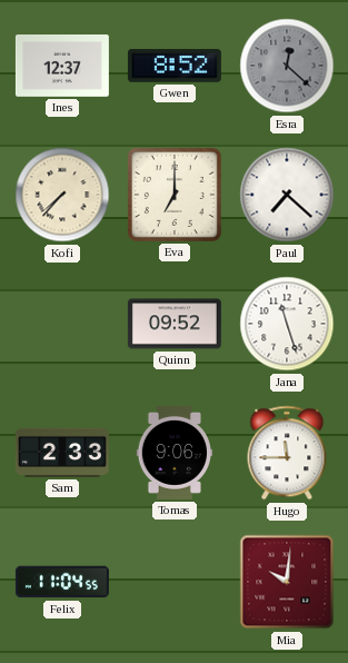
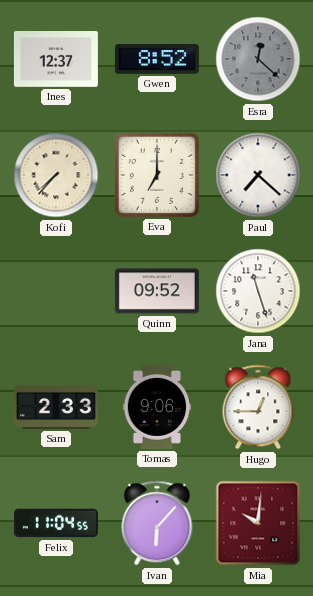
Hugo: 11:45 -> 12:45
Ivan: none -> 6:07
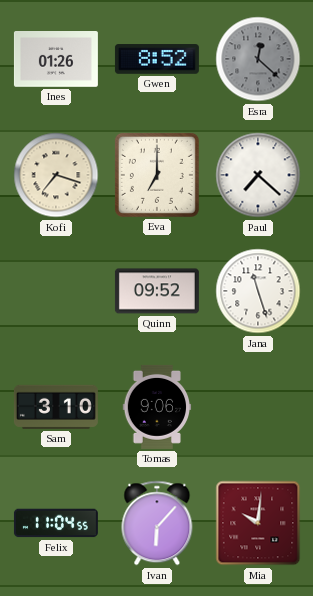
Ines: 12:37 -> 01:26
Kofi: 7:37 -> 7:18
Sam: 2:33 -> 3:10
Hugo: 12:45 -> none
